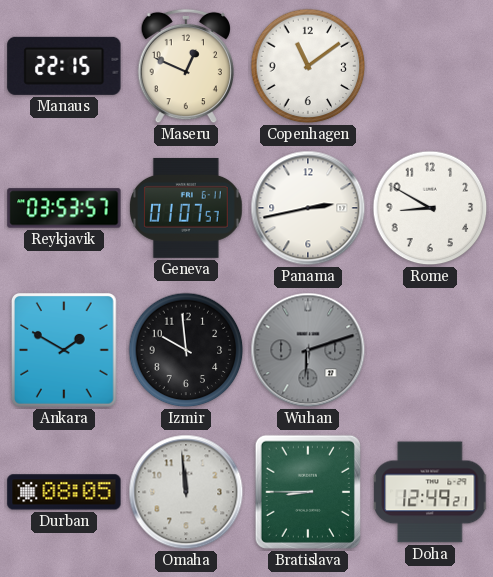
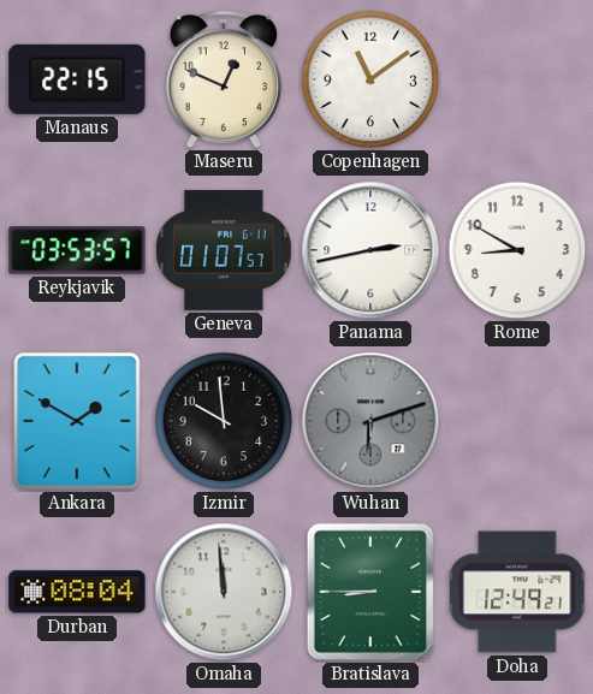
Durban: 08:05 -> 08:04
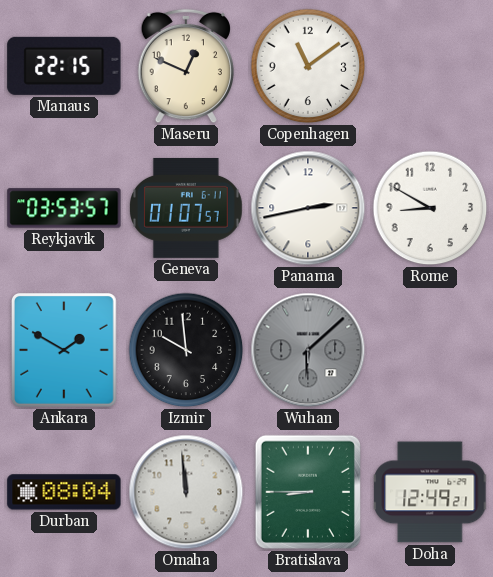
Wuhan: 6:12 -> 6:08
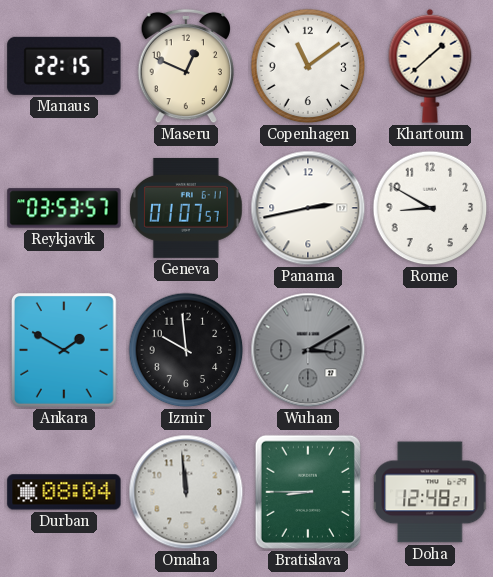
Khartoum: none -> 1:38
Wuhan: 6:08 -> 3:10
Doha: 12:49 -> 12:48
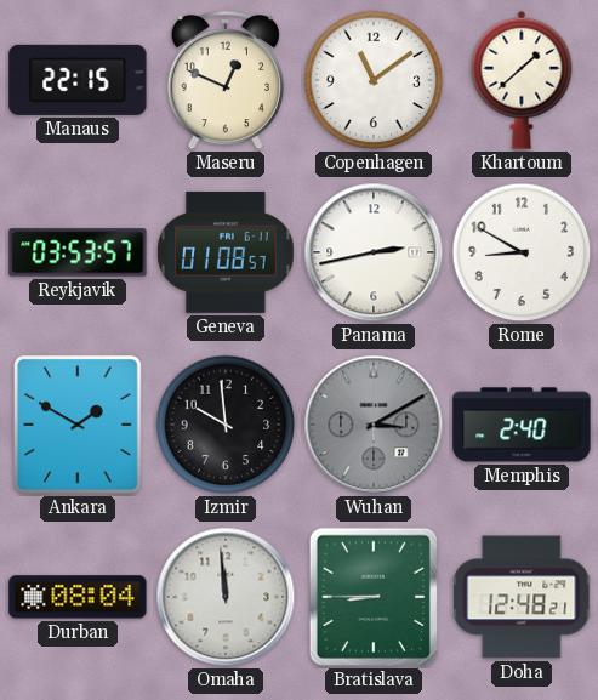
Geneva: 01:07 -> 01:08
Memphis: none -> 2:40
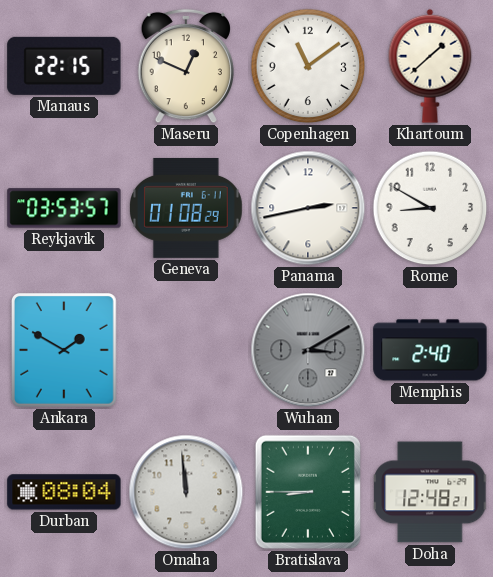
Geneva: 01:08:57 -> 01:08:29
Izmir: 9:59 -> none
